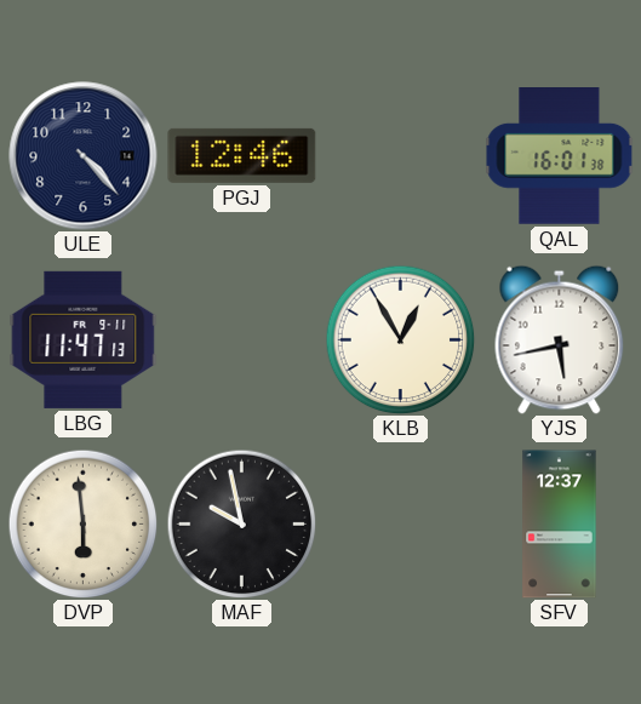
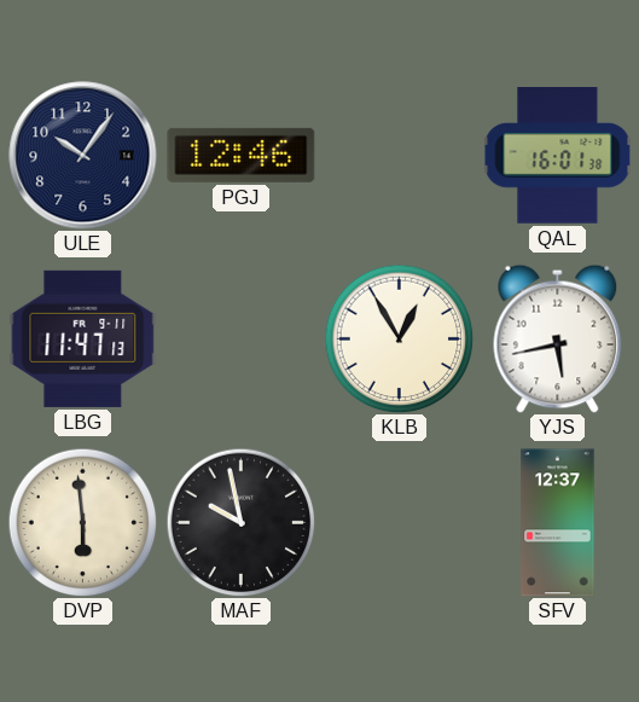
ULE: 4:23 -> 10:06
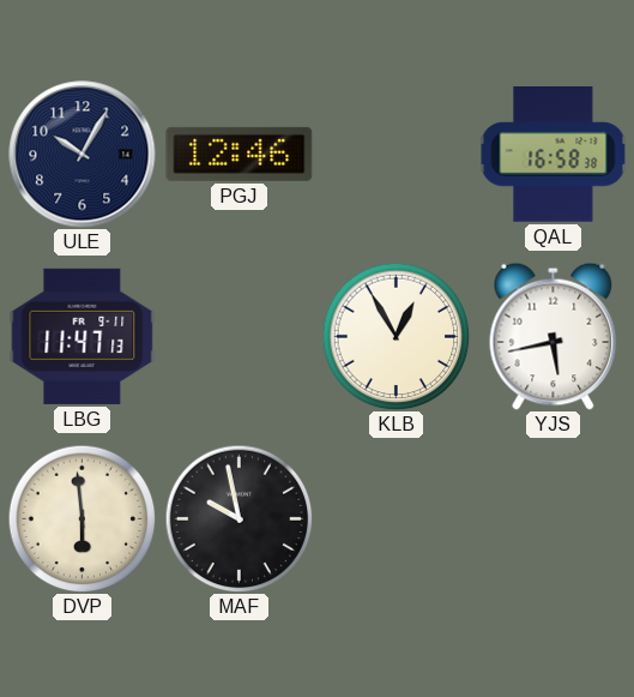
ULE: 10:06 -> 10:05
QAL: 16:01 -> 16:58
SFV: 12:37 -> none
